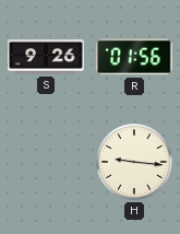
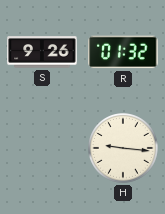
R: 01:56 -> 01:32
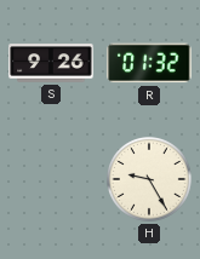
H: 9:16 -> 9:25
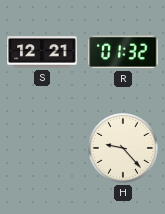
S: 9:26 -> 12:21
H: 9:25 -> 9:23
